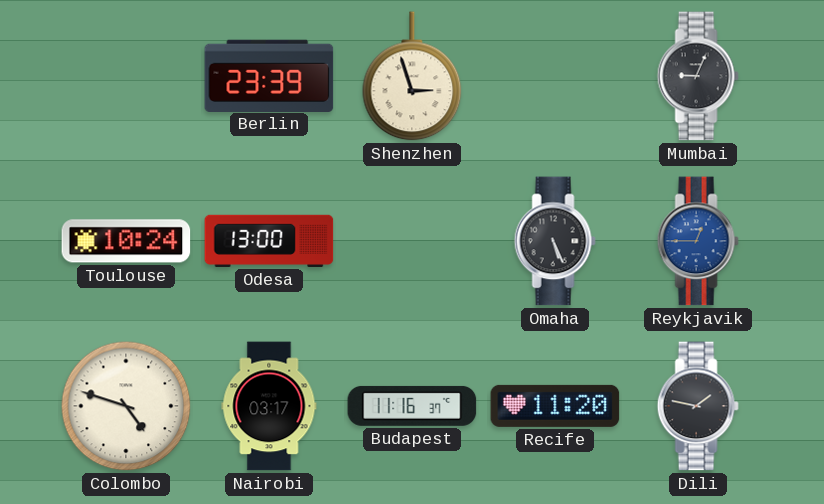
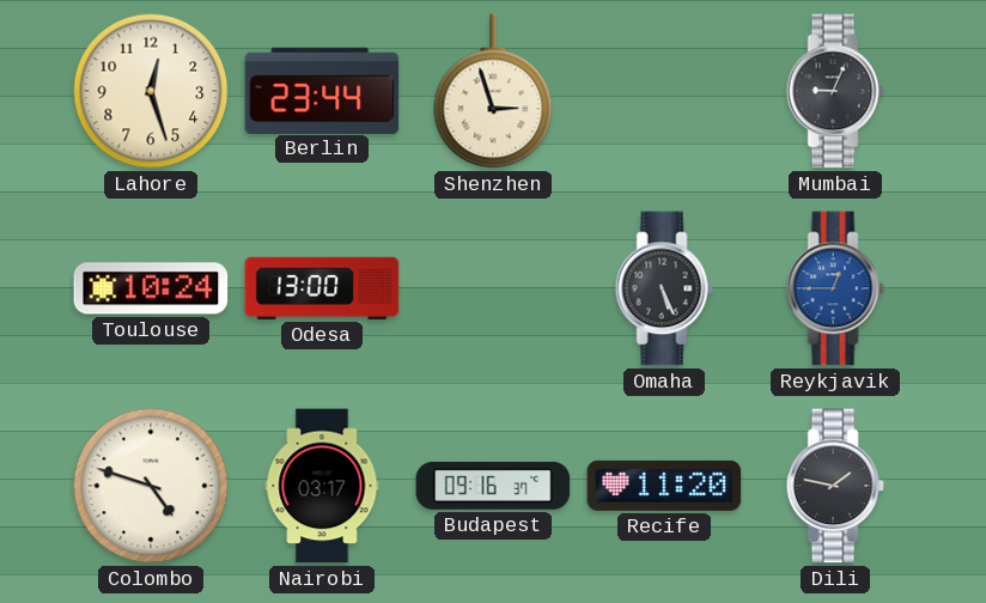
Lahore: none -> 12:27
Berlin: 23:39 -> 23:44
Budapest: 11:16 -> 09:16
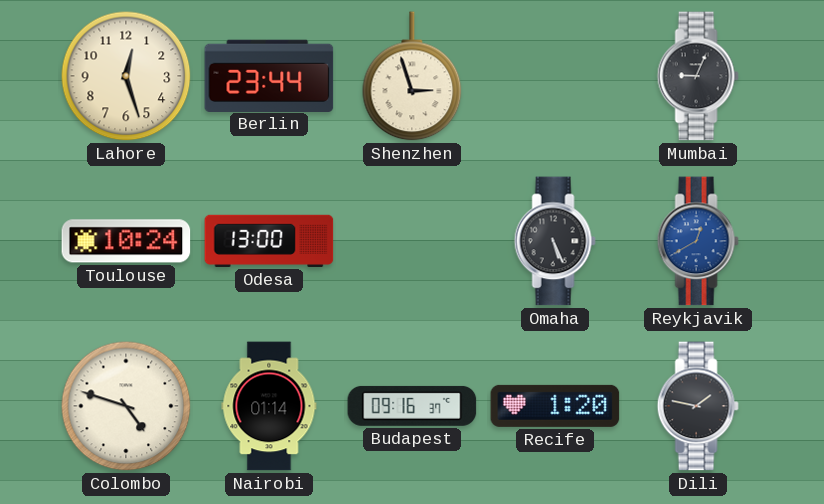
Reykjavik: 12:45 -> 12:40
Nairobi: 03:17 -> 01:14
Recife: 11:20 -> 1:20
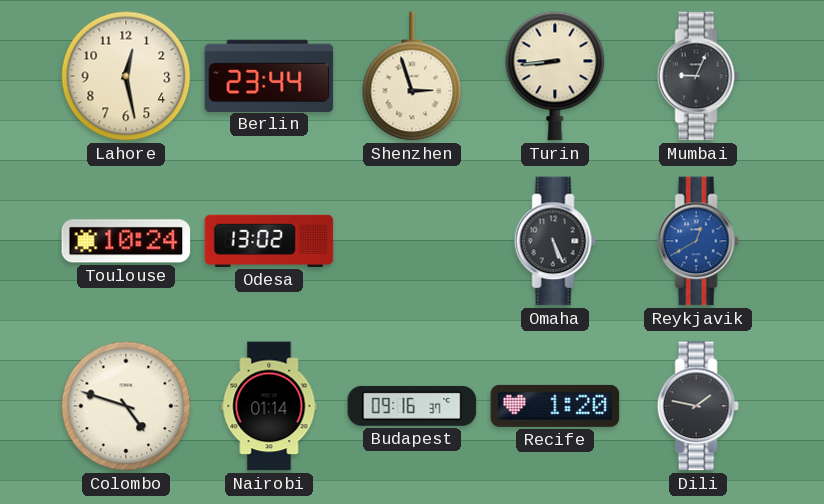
Lahore: 12:27 -> 12:28
Turin: none -> 8:44
Odesa: 13:00 -> 13:02
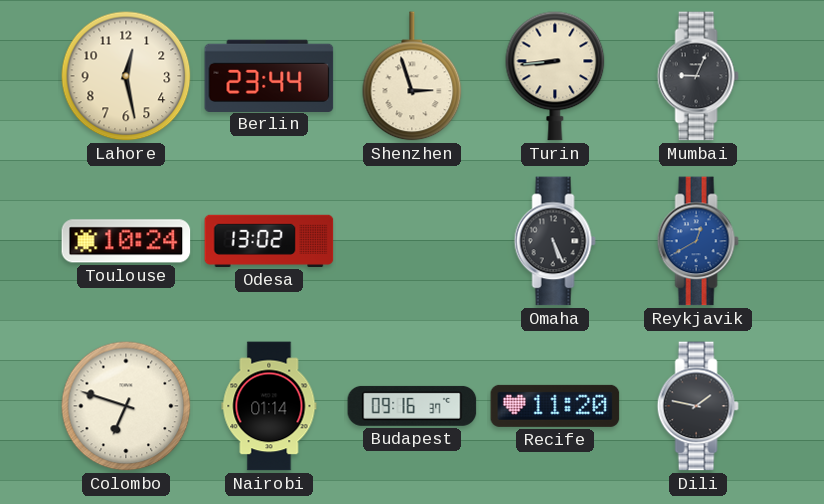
Colombo: 4:48 -> 6:48
Recife: 1:20 -> 11:20
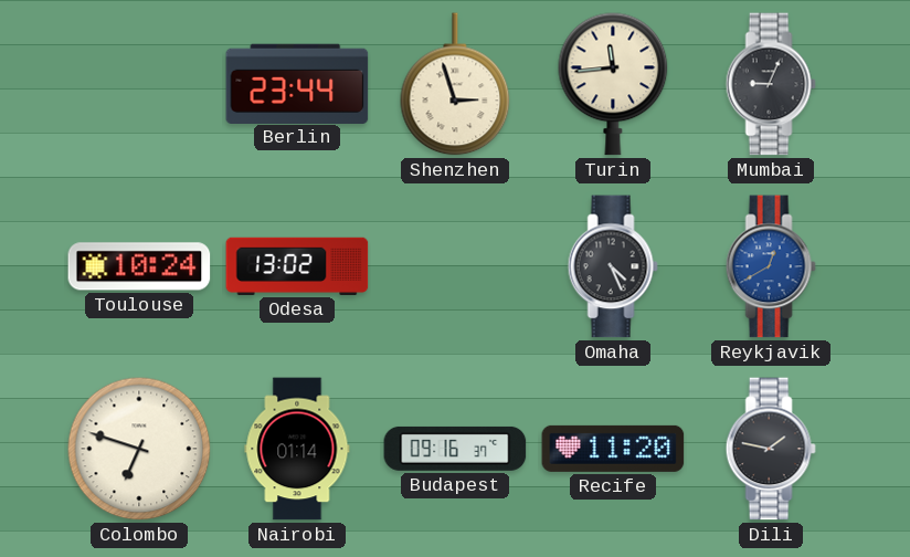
Lahore: 12:28 -> none
Turin: 8:44 -> 11:44
Omaha: 5:26 -> 4:26
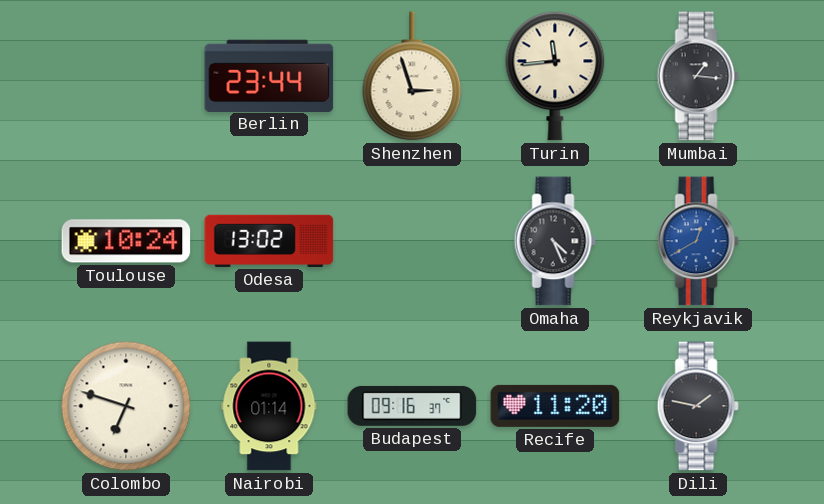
Mumbai: 9:04 -> 1:16
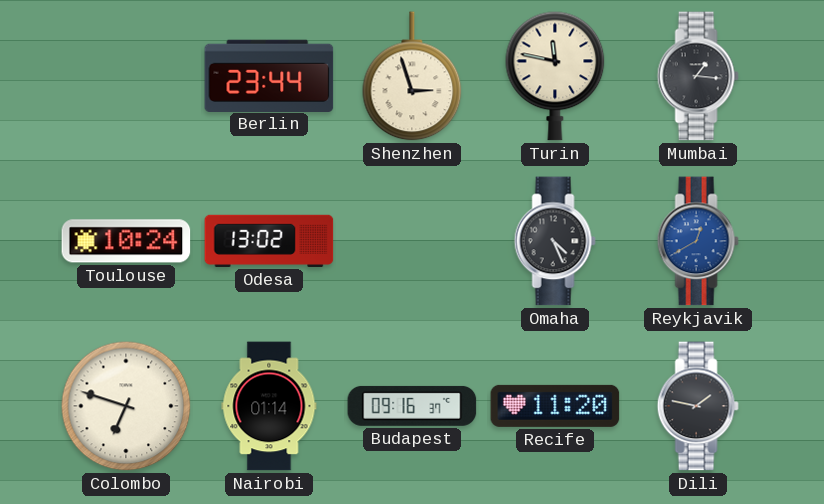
Turin: 11:44 -> 11:47
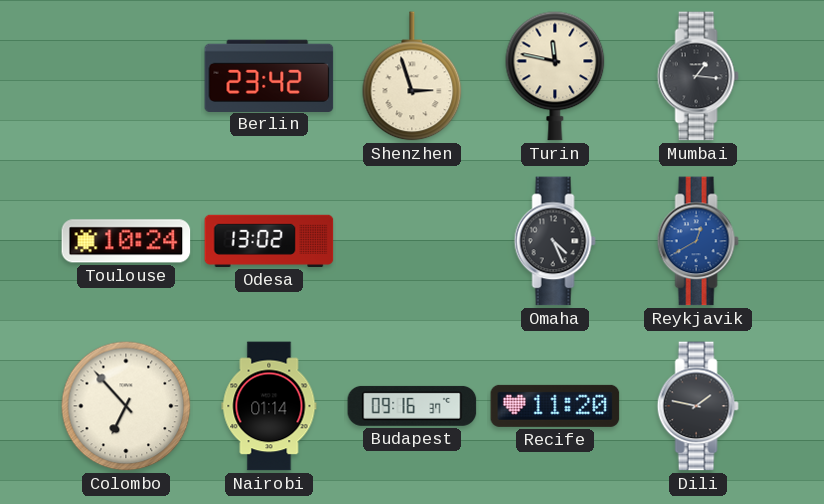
Berlin: 23:44 -> 23:42
Colombo: 6:48 -> 6:53
